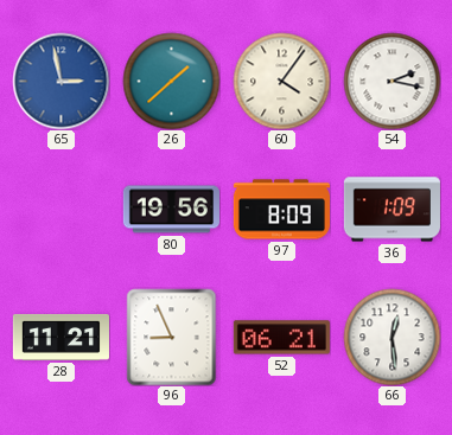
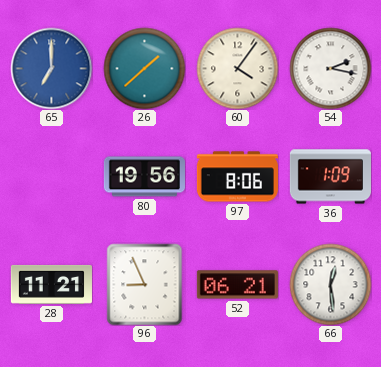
65: 2:58 -> 7:00
97: 8:09 -> 8:06
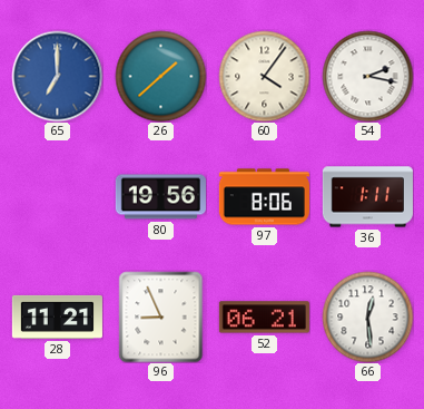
36: 1:09 -> 1:11
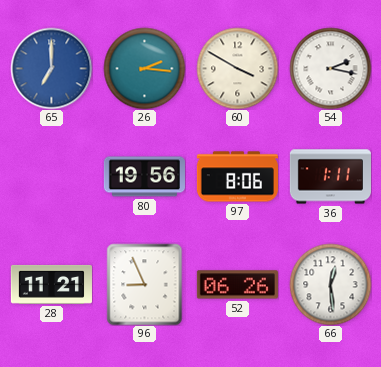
26: 1:38 -> 2:16
60: 4:06 -> 3:50
52: 06:21 -> 06:26
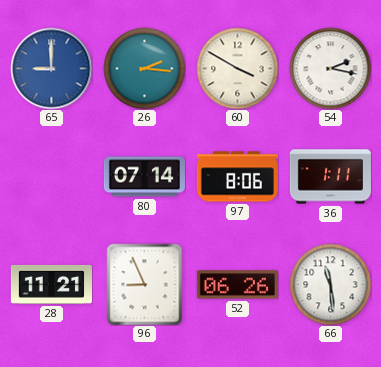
65: 7:00 -> 9:00
80: 19:56 -> 07:14
66: 12:29 -> 11:29
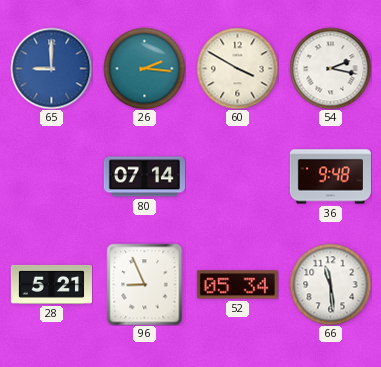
97: 8:06 -> none
36: 1:11 -> 9:48
28: 11:21 -> 5:21
52: 06:26 -> 05:34
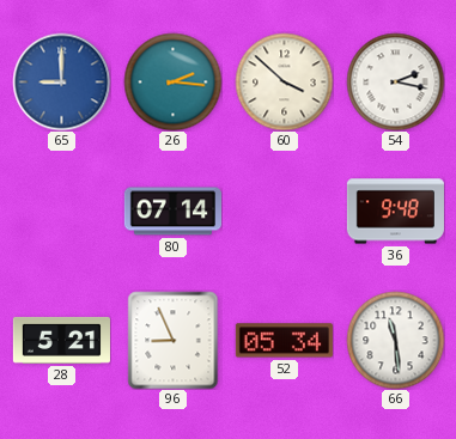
60: 3:50 -> 3:52
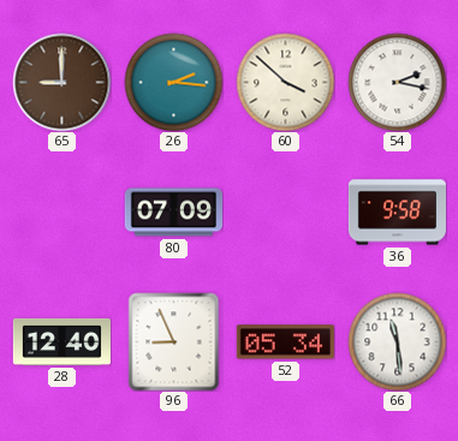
65 dial: blue -> brown
80: 07:14 -> 07:09
36: 9:48 -> 9:58
28: 5:21 -> 12:40
